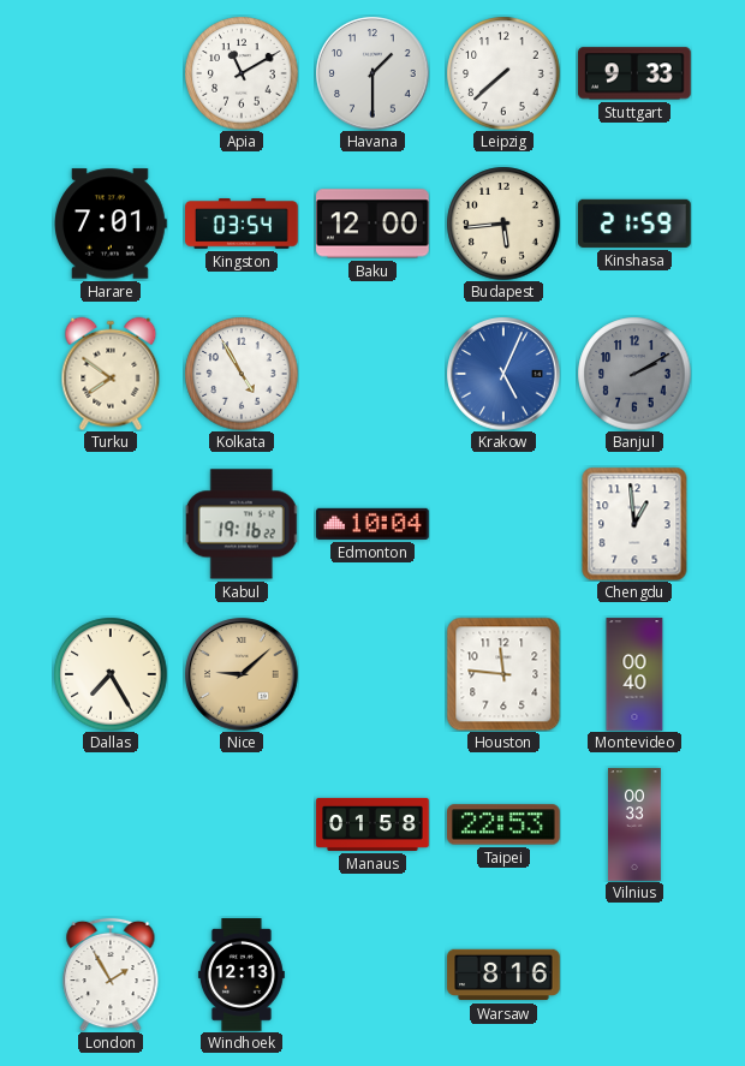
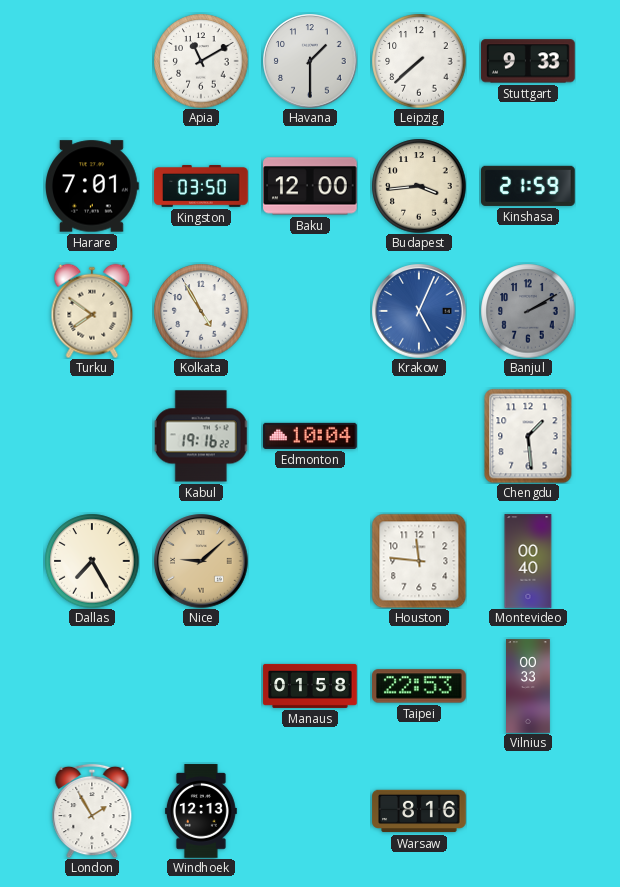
Kingston: 03:54 -> 03:50
Budapest: 5:44 -> 3:44
Chengdu: 12:59 -> 1:29
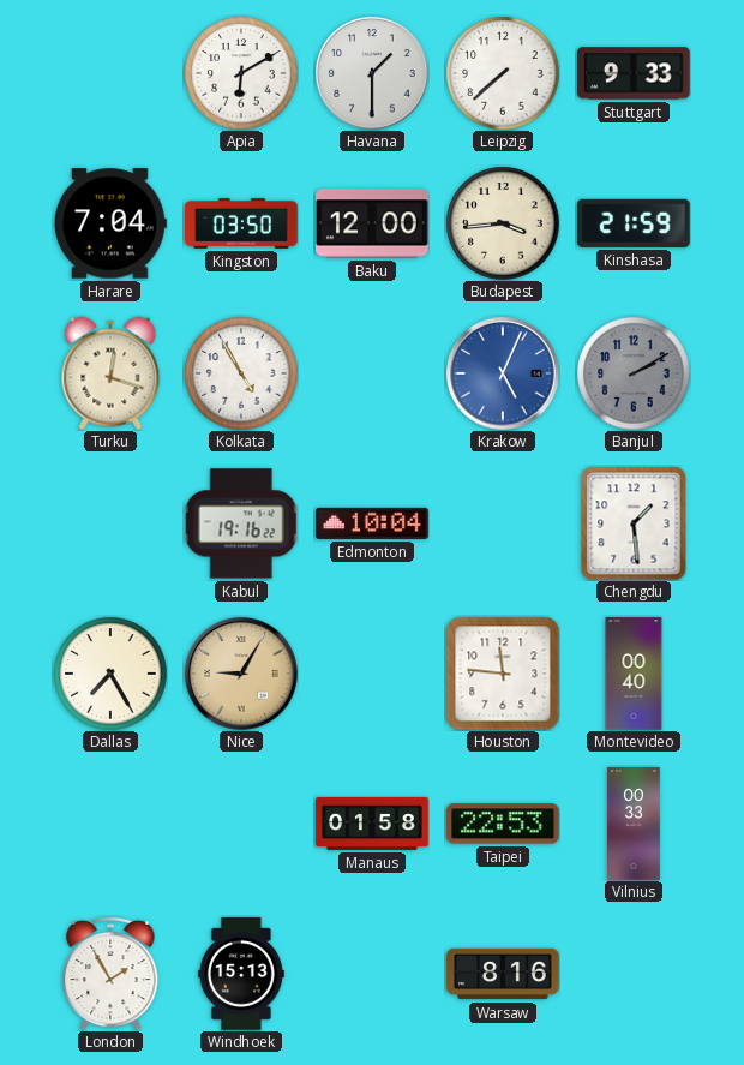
Apia: 11:10 -> 6:10
Harare: 7:01 -> 7:04
Turku: 7:51 -> 12:18
Nice: 9:08 -> 9:05
Windhoek: 12:13 -> 15:13
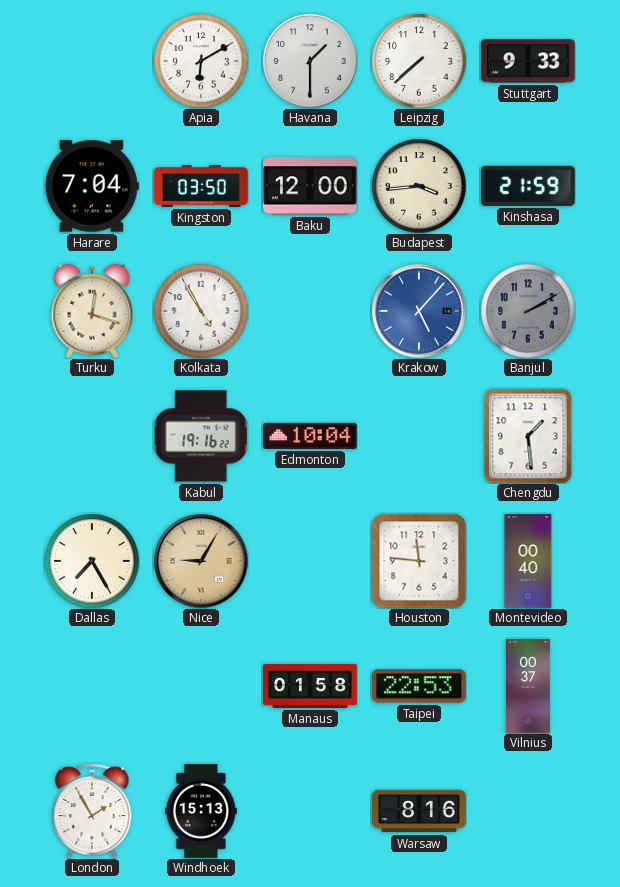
Krakow: 5:04 -> 5:07
Vilnius: 00:33 -> 00:37
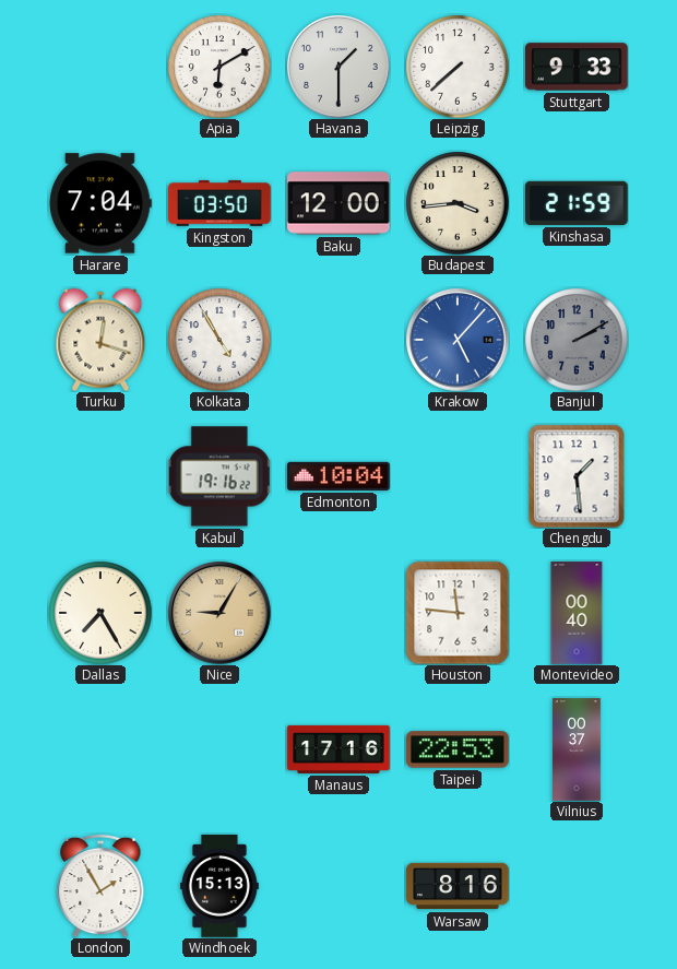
Manaus: 01:58 -> 17:16
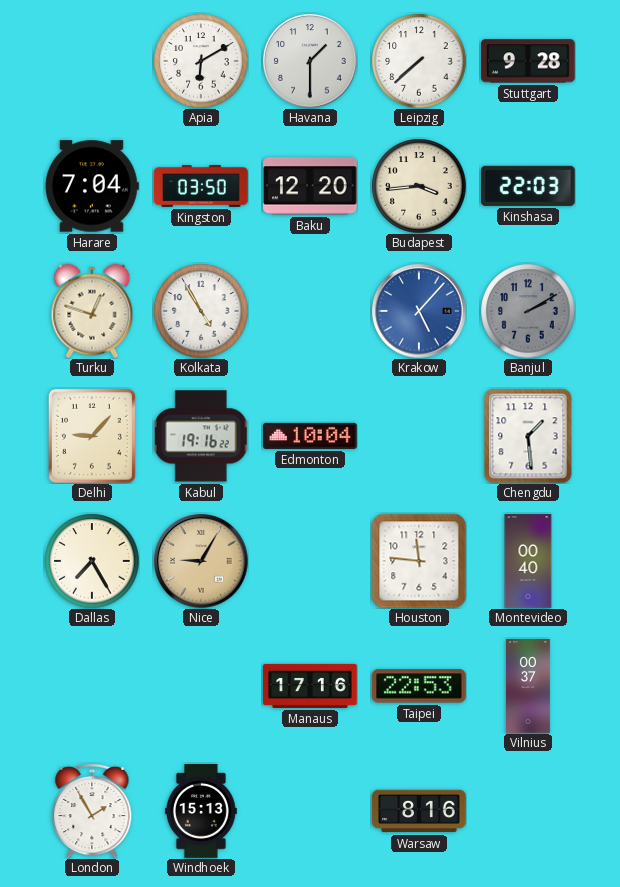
Stuttgart: 9:33 -> 9:28
Baku: 12:00 -> 12:20
Kinshasa: 21:59 -> 22:03
Turku: 12:18 -> 12:48
Delhi: none -> 9:07
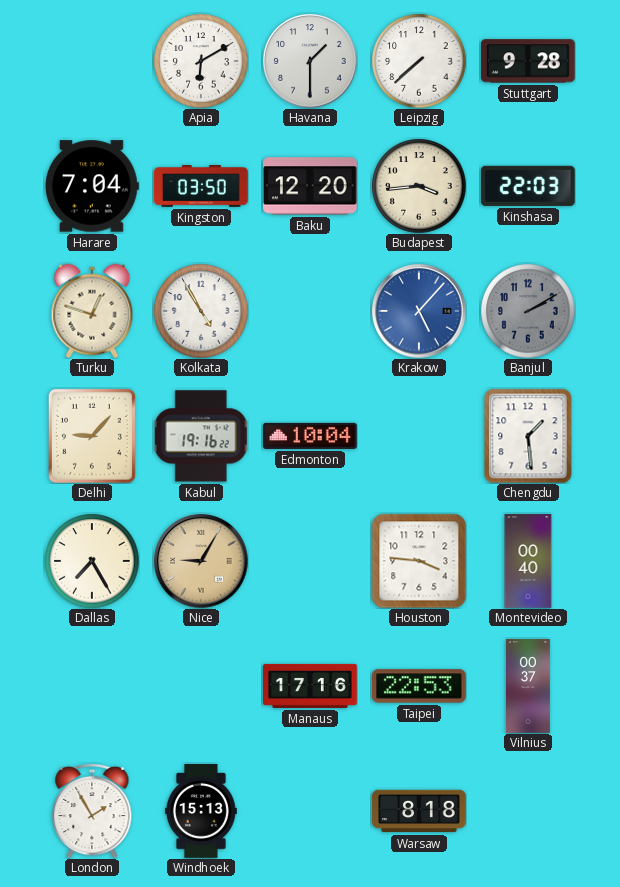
Houston: 11:46 -> 3:46
Warsaw: 8:16 -> 8:18
